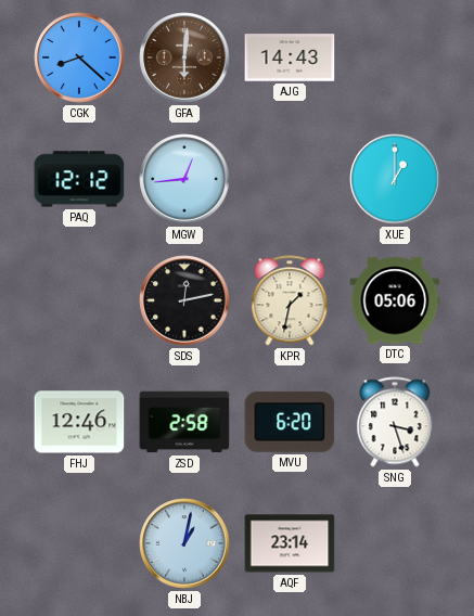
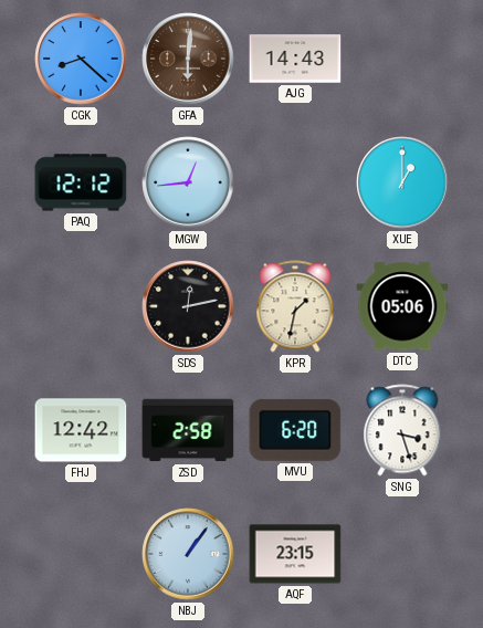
FHJ: 12:46 -> 12:42
NBJ: 1:02 -> 1:06
AQF: 23:14 -> 23:15
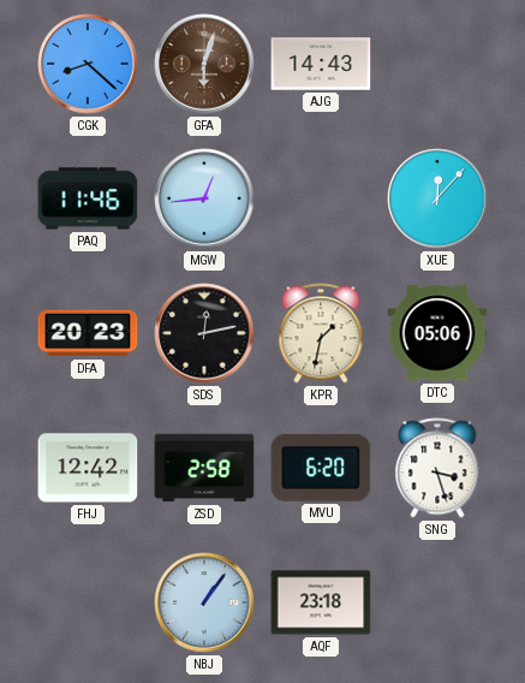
GFA: 6:01 -> 6:03
PAQ: 12:12 -> 11:46
XUE: 1:00 -> 12:07
DFA: none -> 20:23
AQF: 23:15 -> 23:18
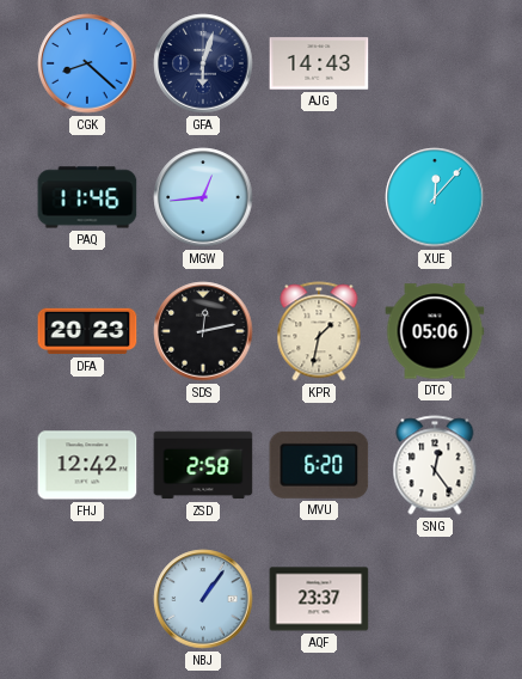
GFA dial: brown -> navy
SNG: 3:27 -> 12:24
AQF: 23:18 -> 23:37
